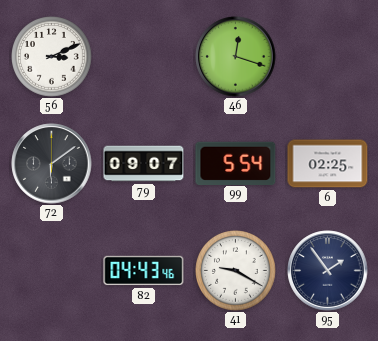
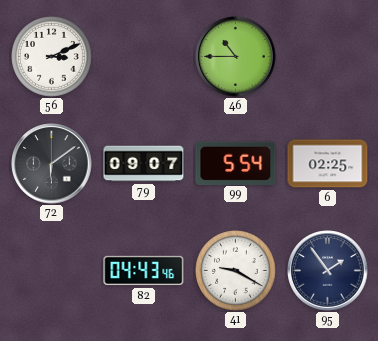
46: 12:18 -> 10:45
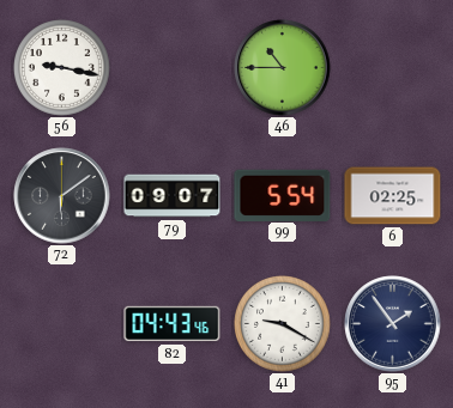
56: 3:11 -> 9:17
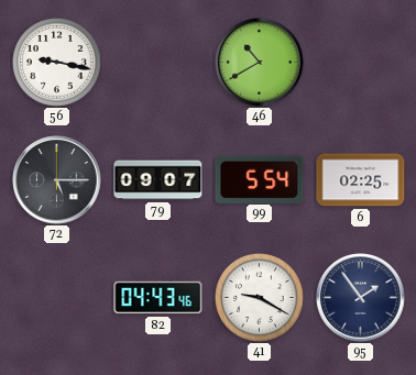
46: 10:45 -> 10:40
72: 6:09 -> 5:15
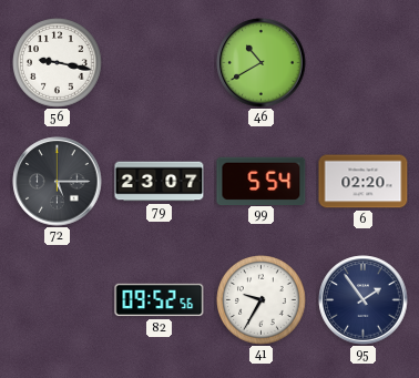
79: 09:07 -> 23:07
6: 02:25 -> 02:20
82: 04:43 -> 09:52
41: 9:20 -> 9:35
